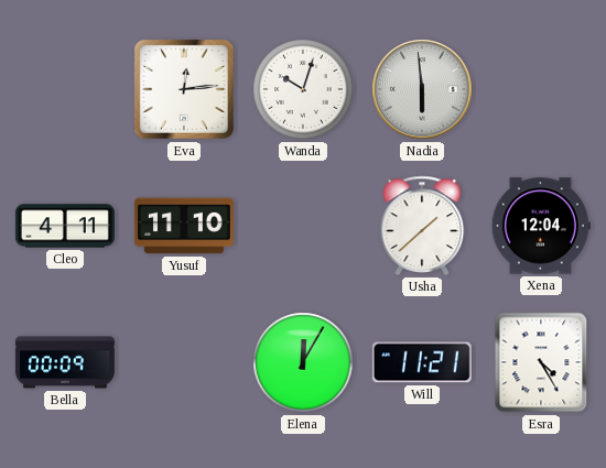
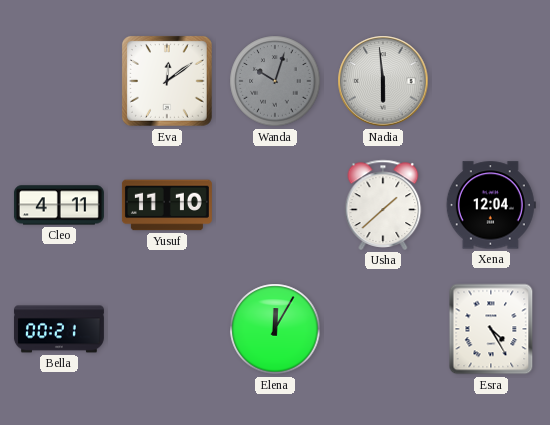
Eva: 12:14 -> 12:09
Wanda dial: white -> grey
Bella: 00:09 -> 00:21
Will: 11:21 -> none
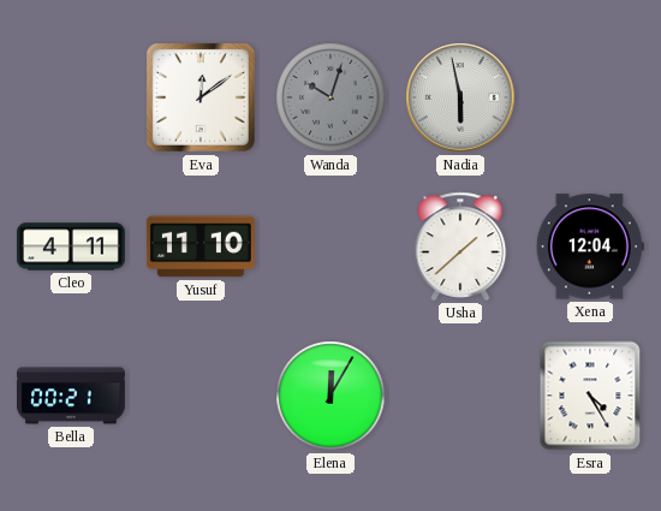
Nadia: 5:59 -> 5:58
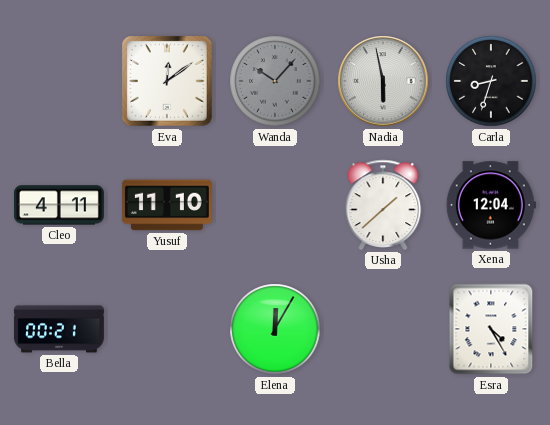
Wanda: 10:03 -> 10:07
Carla: none -> 8:33
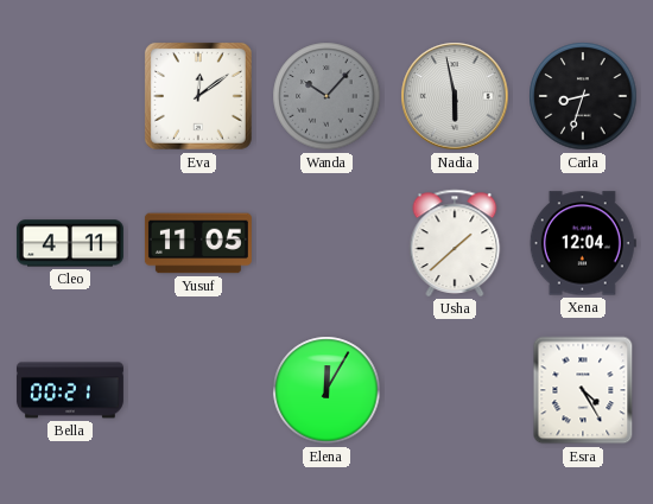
Yusuf: 11:10 -> 11:05
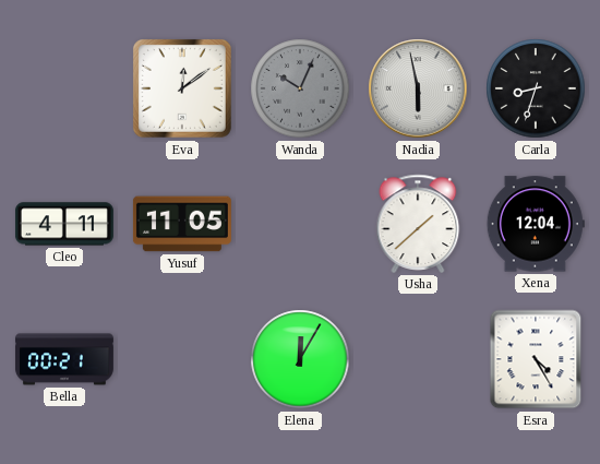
Wanda: 10:07 -> 10:04
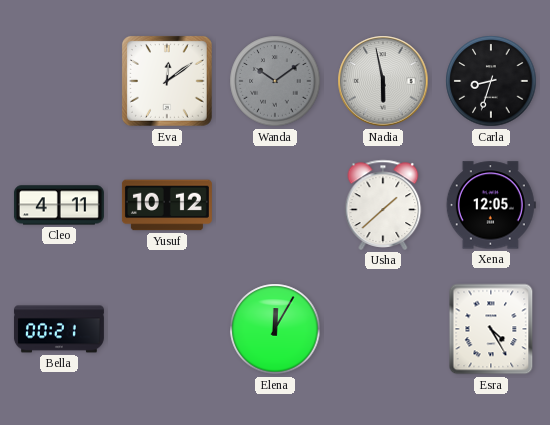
Wanda: 10:04 -> 10:09
Yusuf: 11:05 -> 10:12
Xena: 12:04 -> 12:05
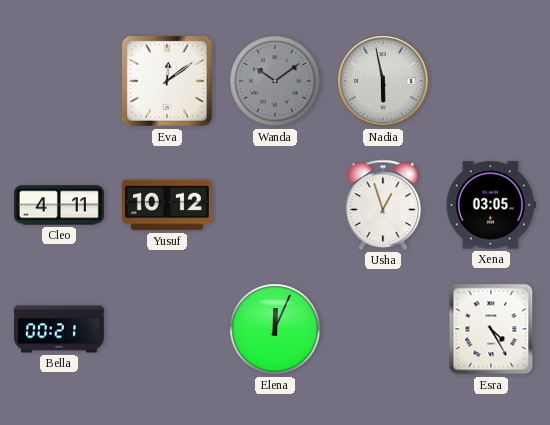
Carla: 8:33 -> none
Usha: 1:38 -> 12:57
Xena: 12:05 -> 03:05
Elena: 12:05 -> 12:04
